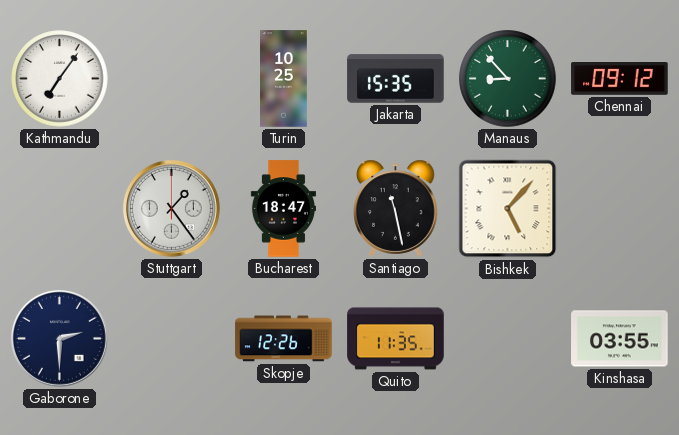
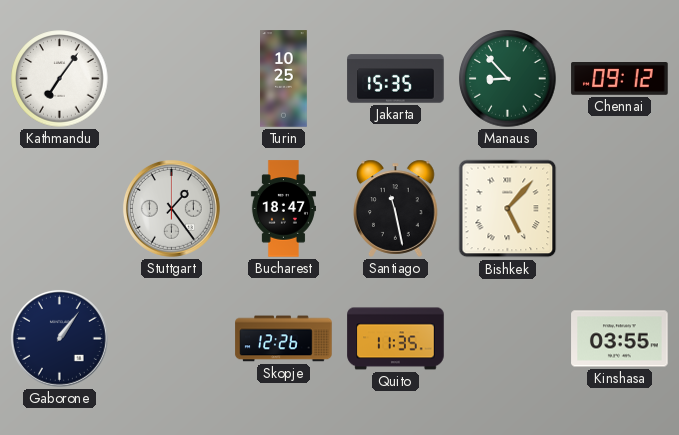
Gaborone: 2:30 -> 1:06
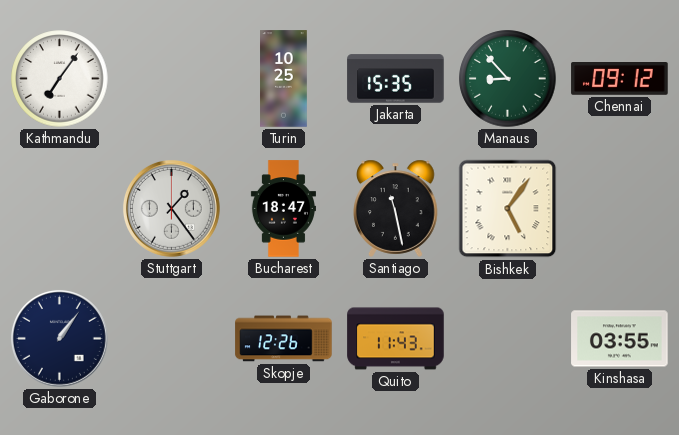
Bishkek: 5:07 -> 5:06
Quito: 11:35 -> 11:43
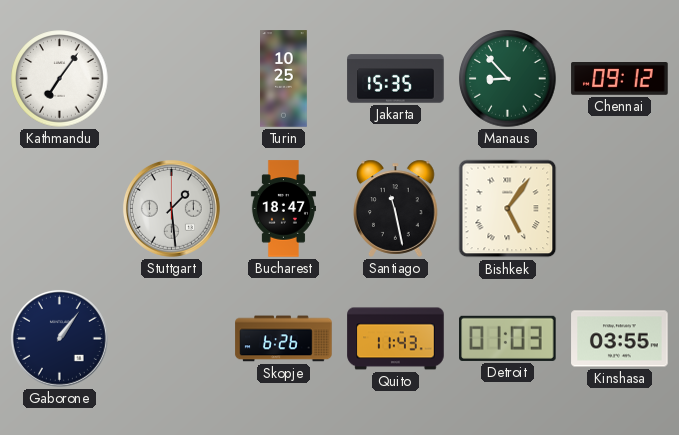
Stuttgart: 1:24 -> 1:29
Skopje: 12:26 -> 6:26
Detroit: none -> 01:03
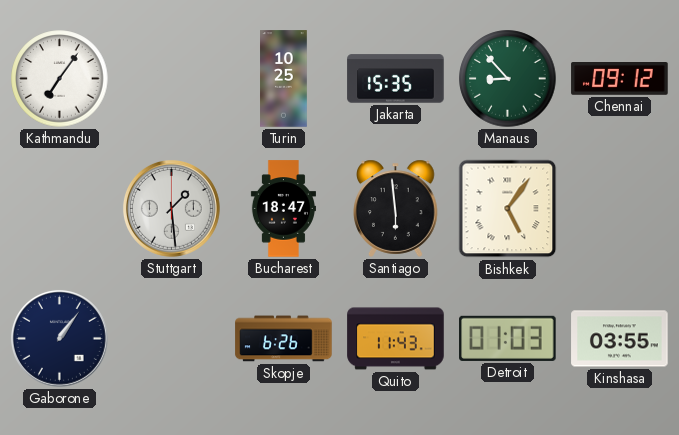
Santiago: 11:28 -> 5:59
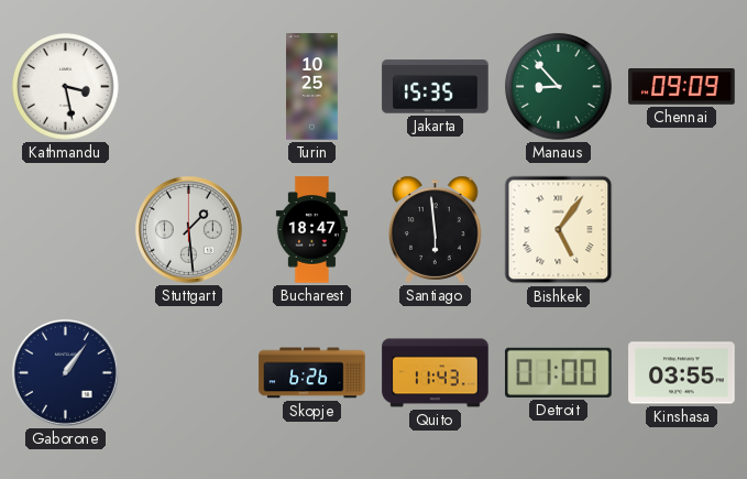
Kathmandu: 7:06 -> 3:28
Chennai: 09:12 -> 09:09
Detroit: 01:03 -> 01:00
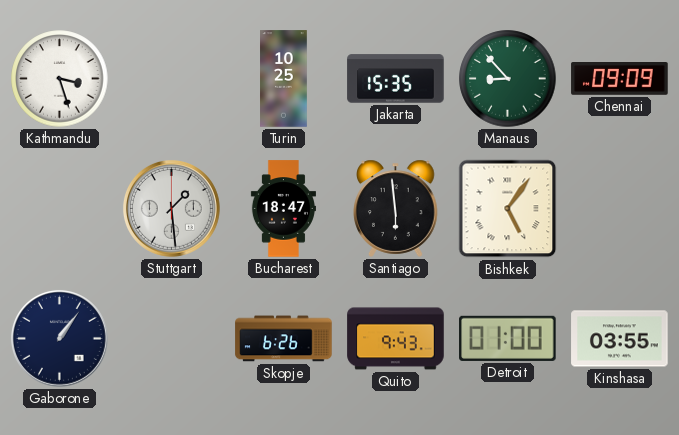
Kathmandu: 3:28 -> 3:27
Quito: 11:43 -> 9:43
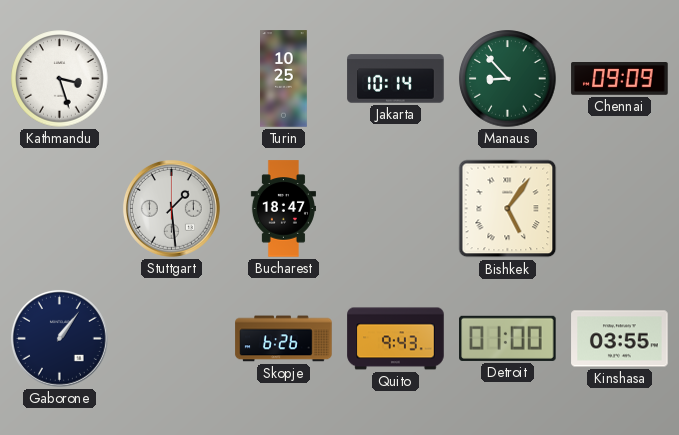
Jakarta: 15:35 -> 10:14
Santiago: 5:59 -> none
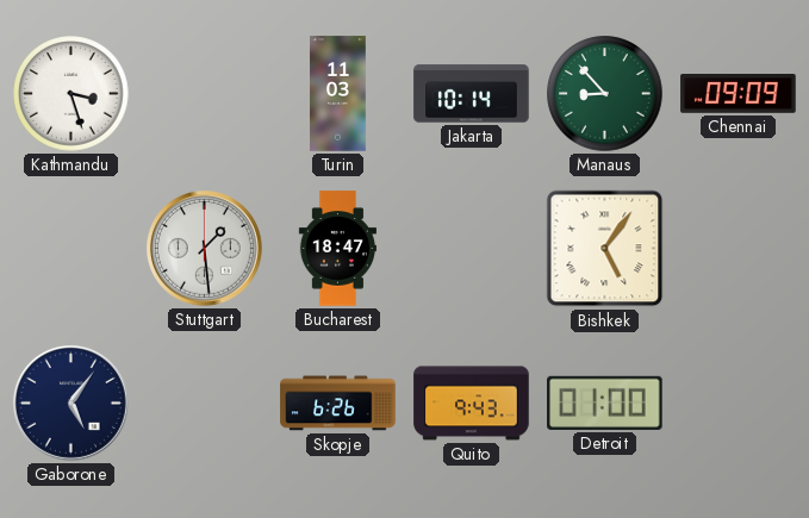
Turin: 10:25 -> 11:03
Gaborone: 1:06 -> 5:06
Kinshasa: 03:55 -> none
